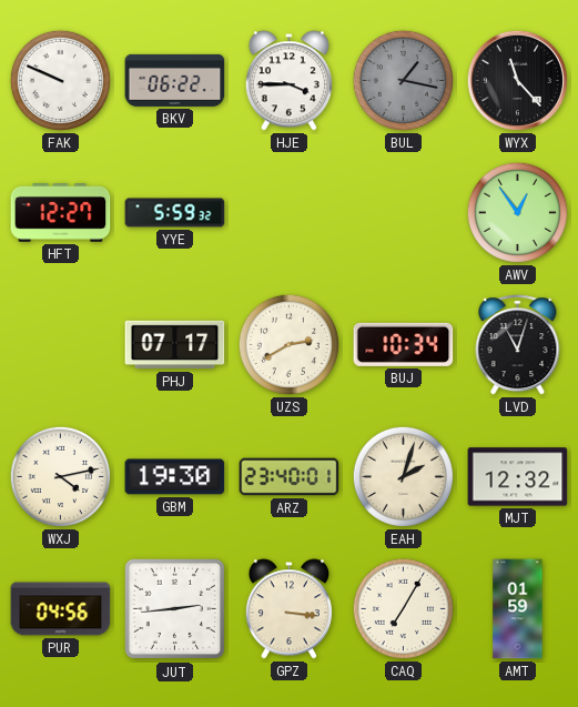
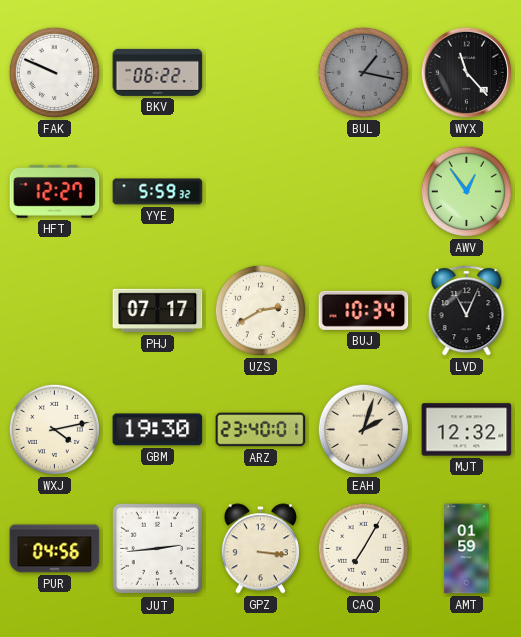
HJE: 3:45 -> none
LVD: 11:03 -> 11:04
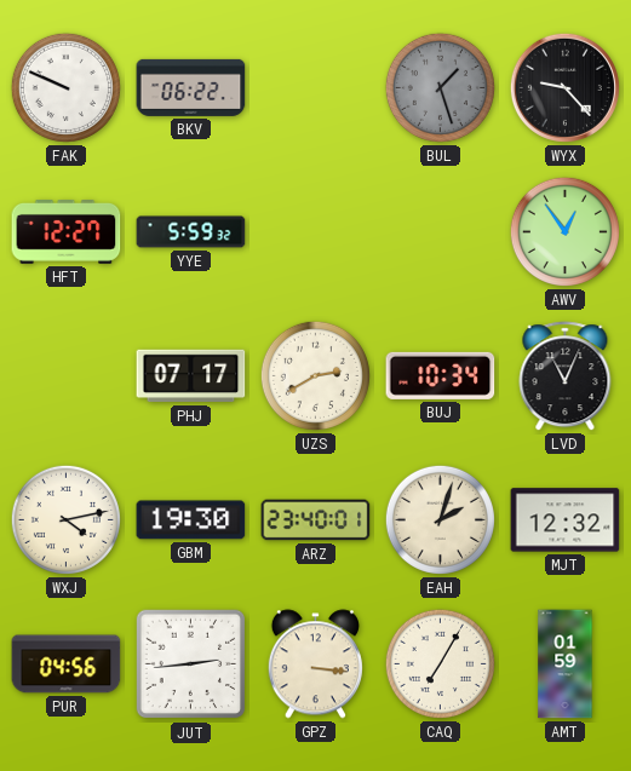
BUL: 1:17 -> 1:27
WYX: 11:23 -> 9:23
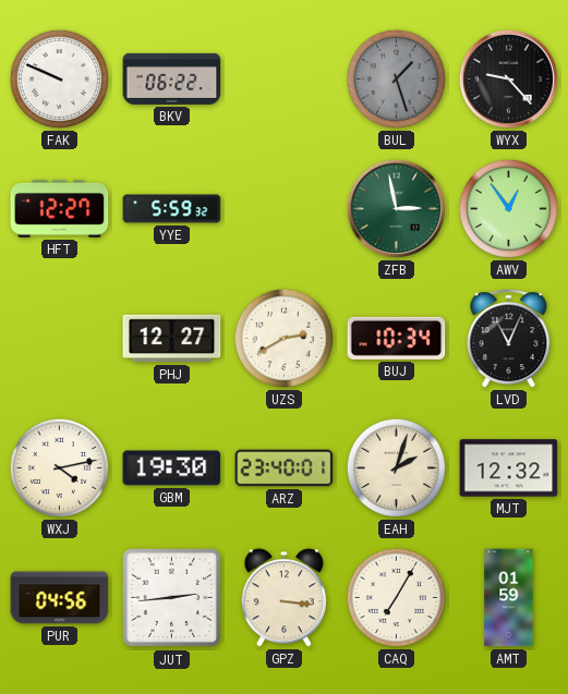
ZFB: none -> 2:58
PHJ: 07:17 -> 12:27
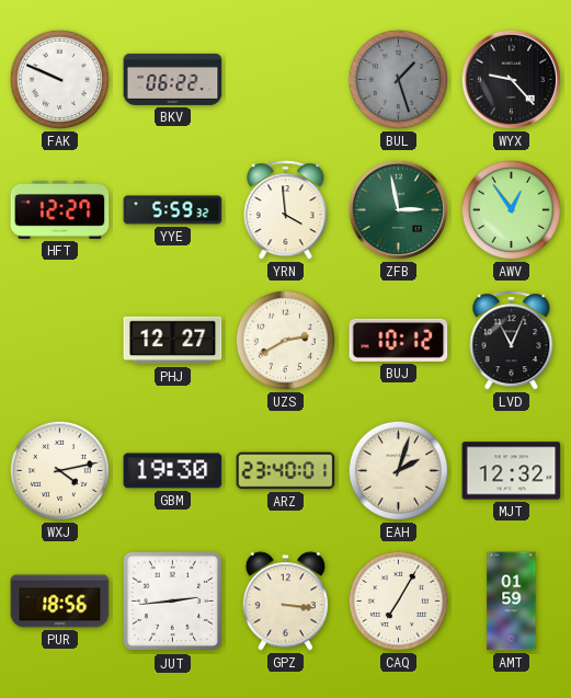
YRN: none -> 3:59
BUJ: 10:34 -> 10:12
PUR: 04:56 -> 18:56
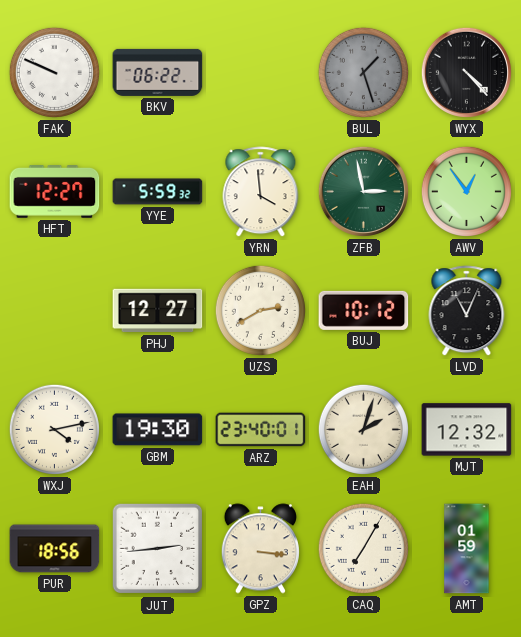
WYX: 9:23 -> 4:23
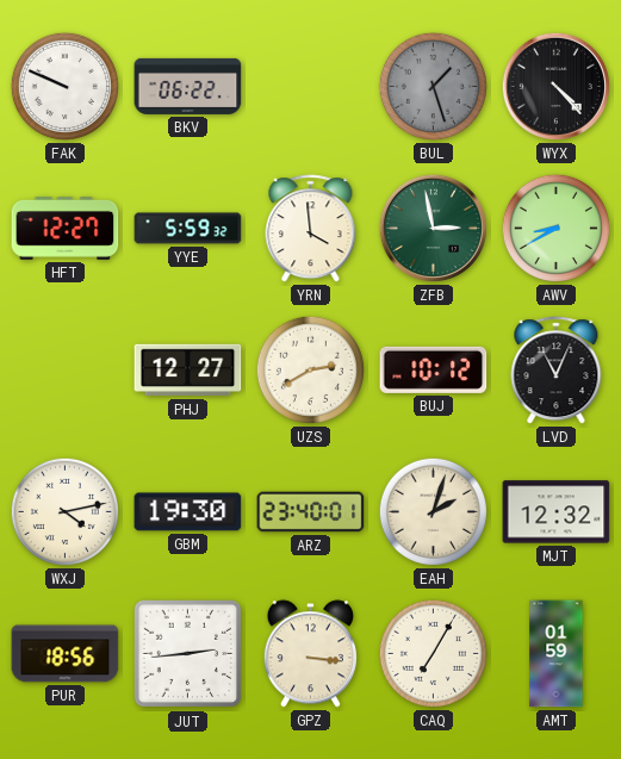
AWV: 12:54 -> 8:40
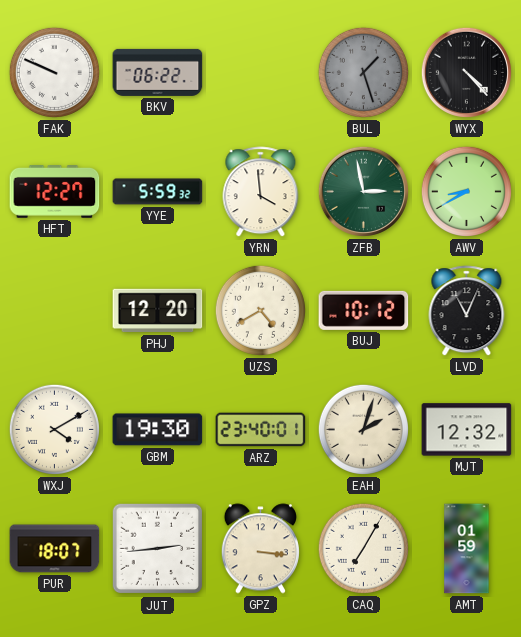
PHJ: 12:27 -> 12:20
UZS: 2:40 -> 4:40
WXJ: 4:13 -> 4:10
PUR: 18:56 -> 18:07
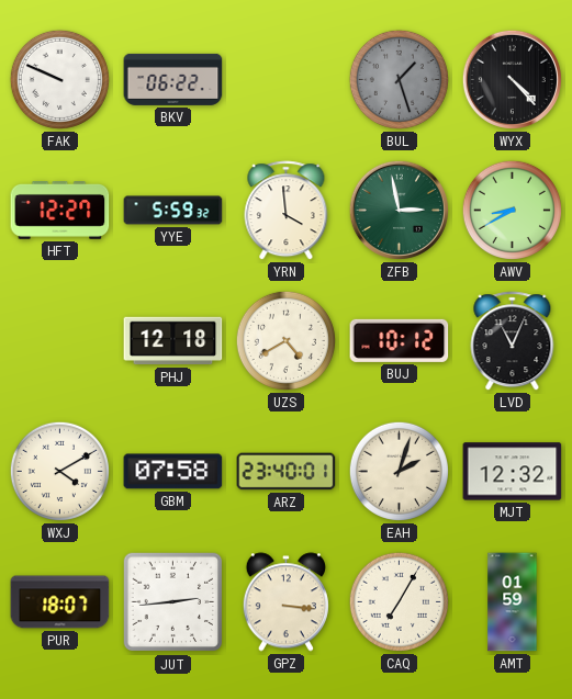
PHJ: 12:20 -> 12:18
GBM: 19:30 -> 07:58
